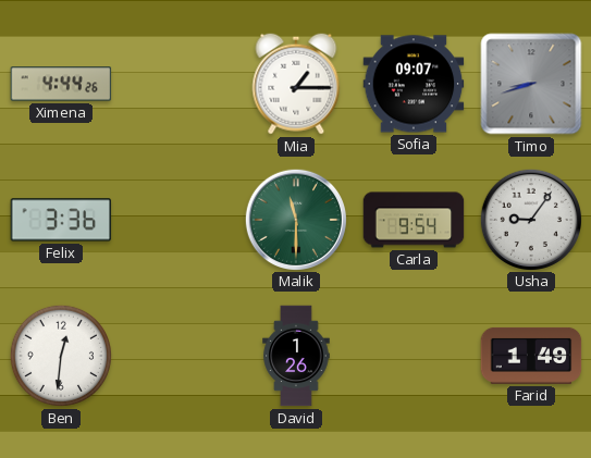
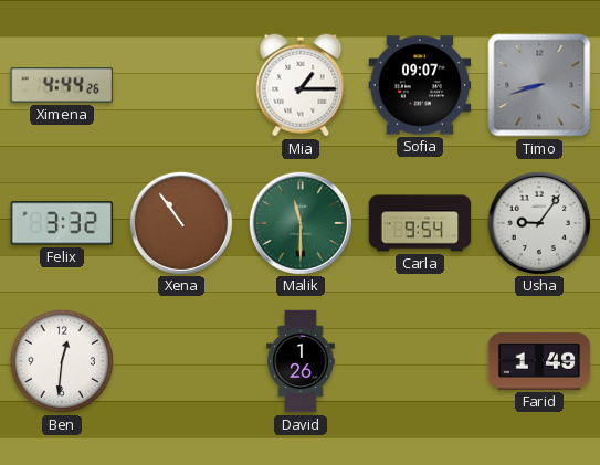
Felix: 3:36 -> 3:32
Xena: none -> 10:54
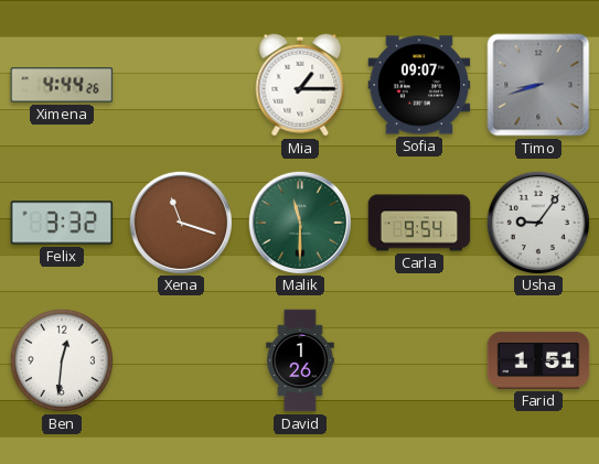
Xena: 10:54 -> 11:18
Farid: 1:49 -> 1:51
